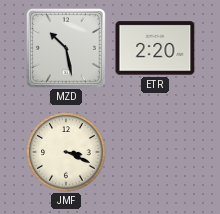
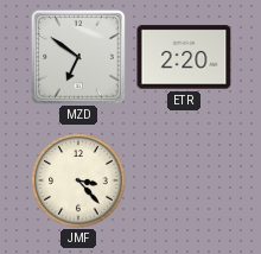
MZD: 10:28 -> 6:51
JMF: 3:19 -> 3:23
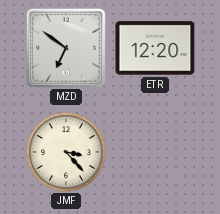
ETR: 2:20 -> 12:20
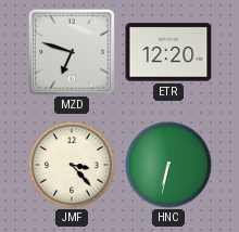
MZD: 6:51 -> 6:48
HNC: none -> 6:32
